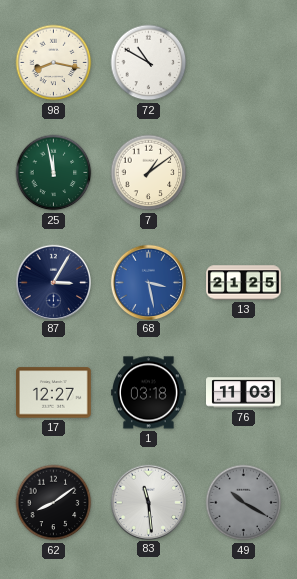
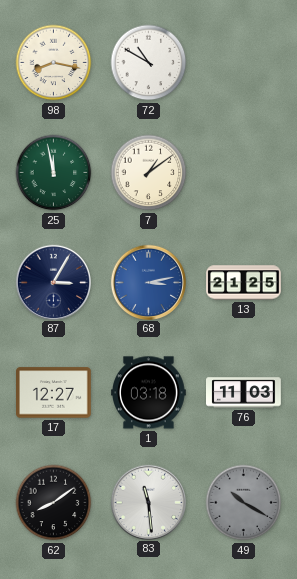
68: 3:28 -> 3:13
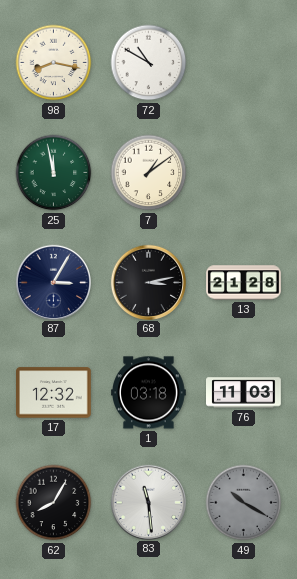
68 dial: blue -> black
13: 21:25 -> 21:28
17: 12:27 -> 12:32
62: 8:09 -> 8:05
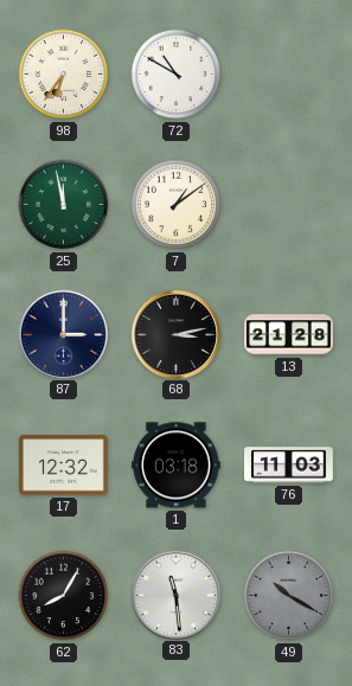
98: 8:17 -> 6:36
87: 3:05 -> 3:00
